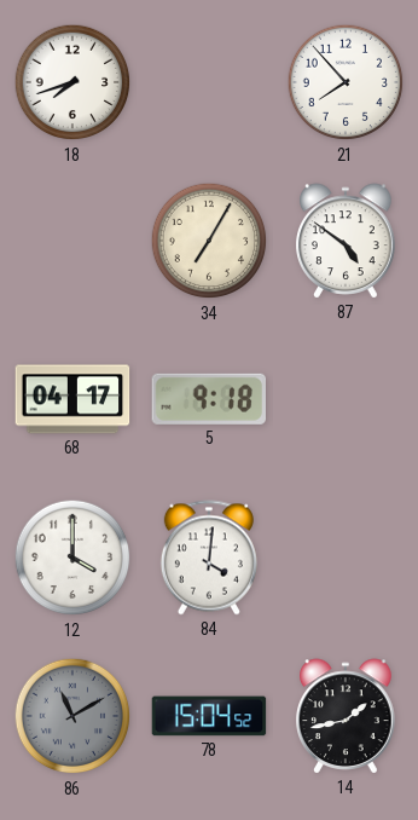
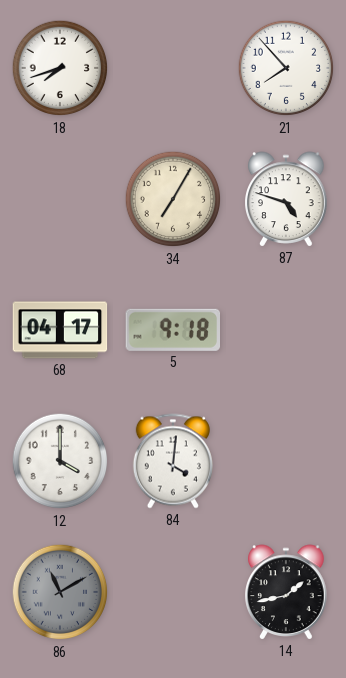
87: 4:51 -> 4:48
78: 15:04 -> none
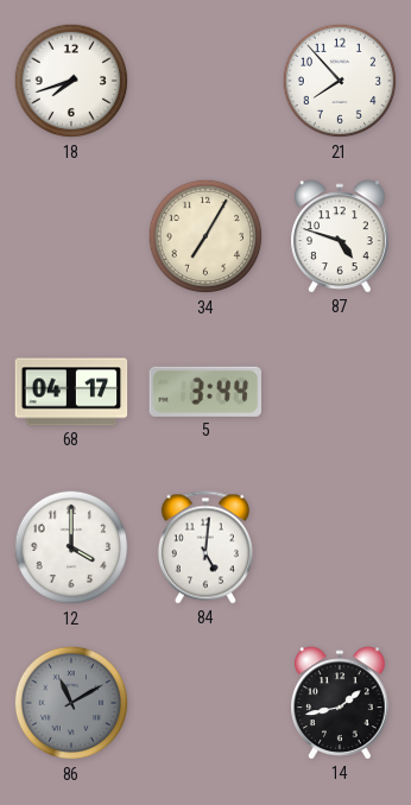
5: 9:18 -> 3:44
84: 4:01 -> 5:01
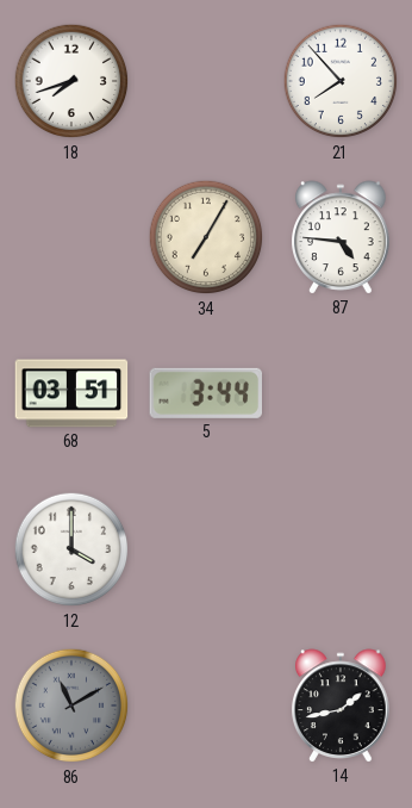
87: 4:48 -> 4:46
68: 04:17 -> 03:51
84: 5:01 -> none
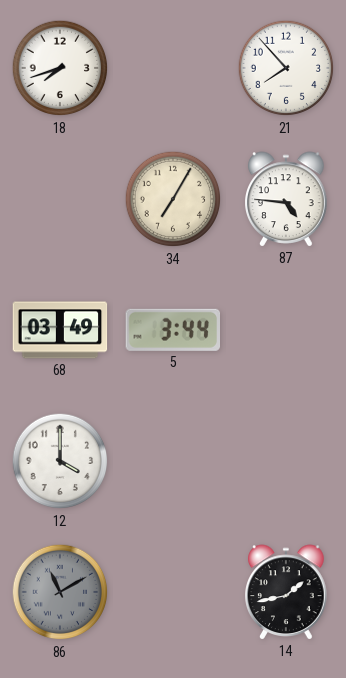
68: 03:51 -> 03:49
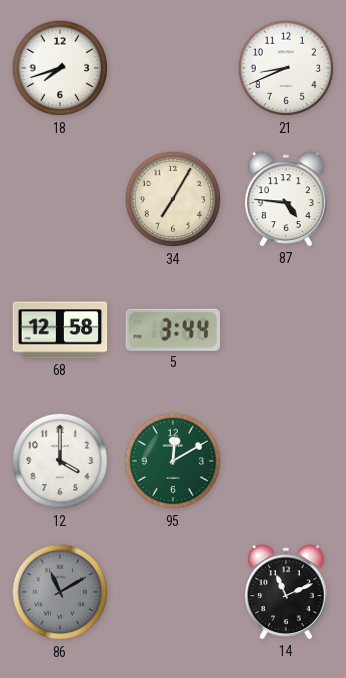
21: 7:53 -> 8:41
68: 03:49 -> 12:58
95: none -> 12:10
14: 1:43 -> 11:11
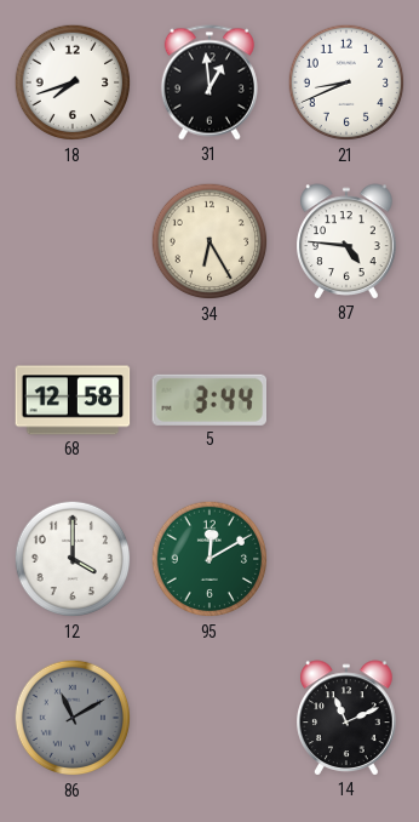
31: none -> 12:59
34: 7:05 -> 6:25
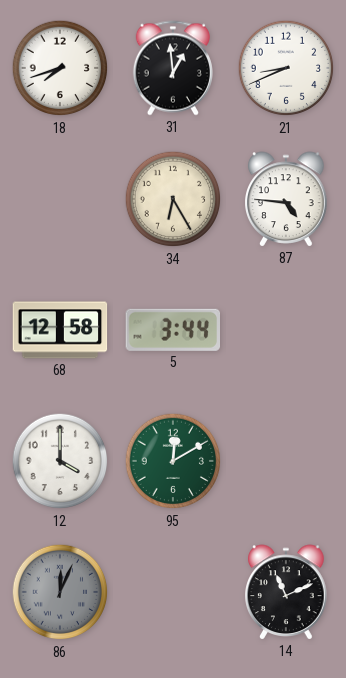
86: 11:10 -> 12:04
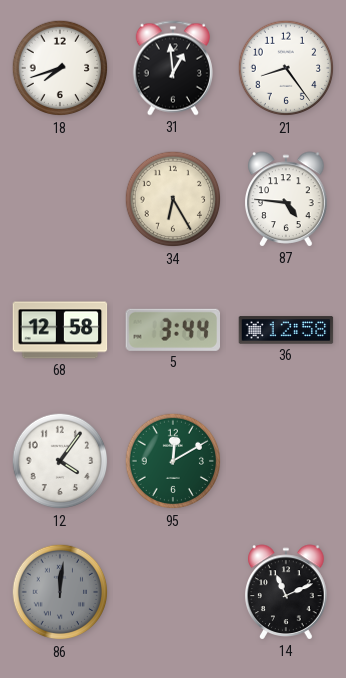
21: 8:41 -> 8:24
36: none -> 12:58
12: 4:00 -> 4:06
86: 12:04 -> 12:01
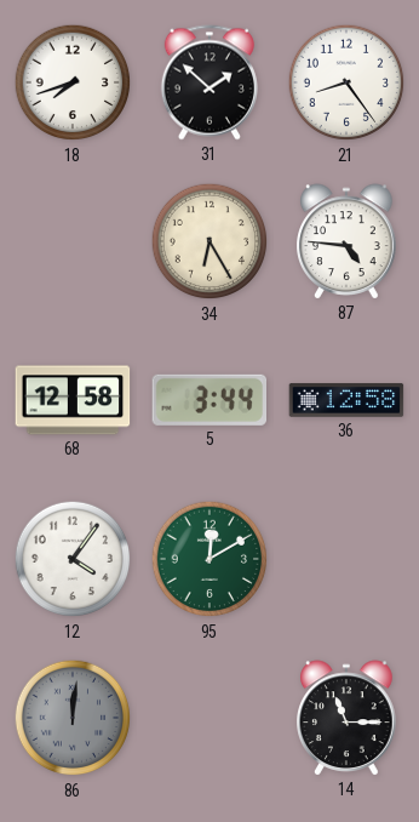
31: 12:59 -> 1:52
14: 11:11 -> 11:15
